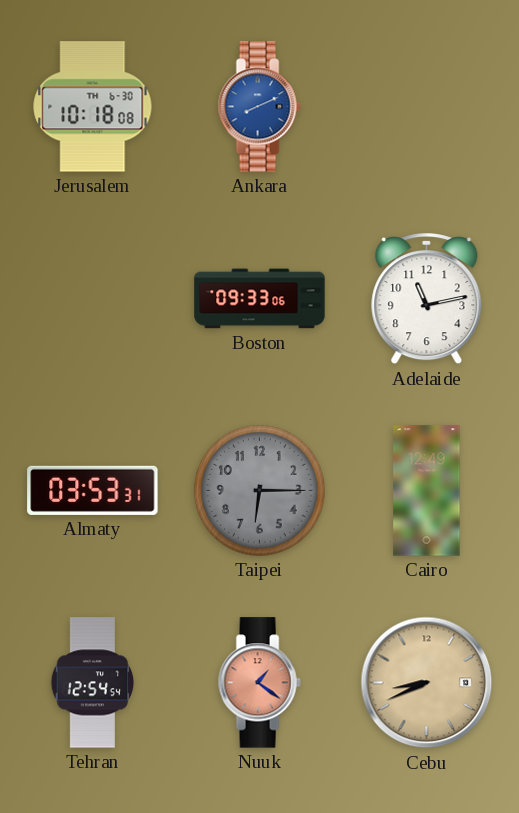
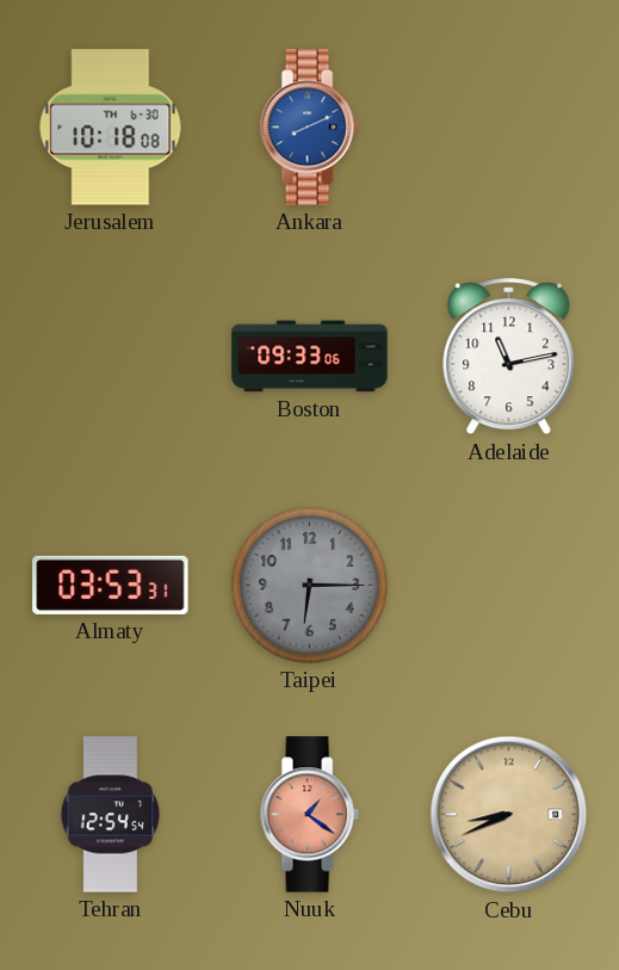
Cairo: 12:49 -> none
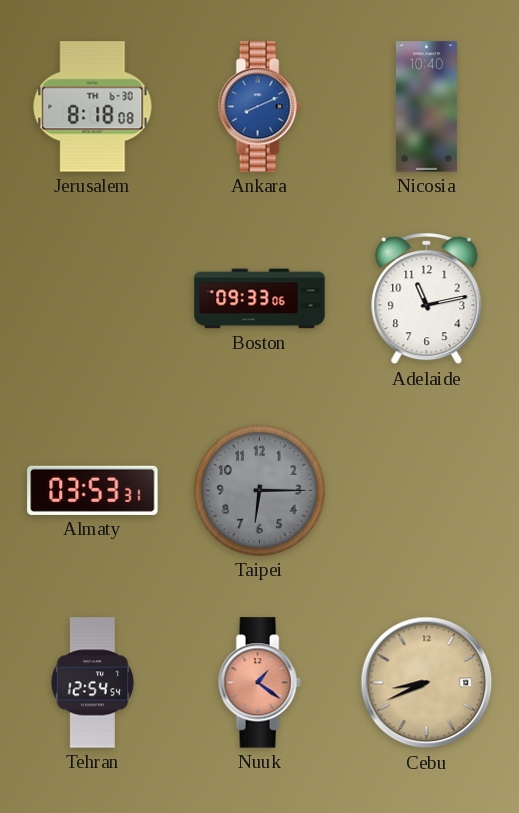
Jerusalem: 10:18 -> 8:18
Nicosia: none -> 10:40
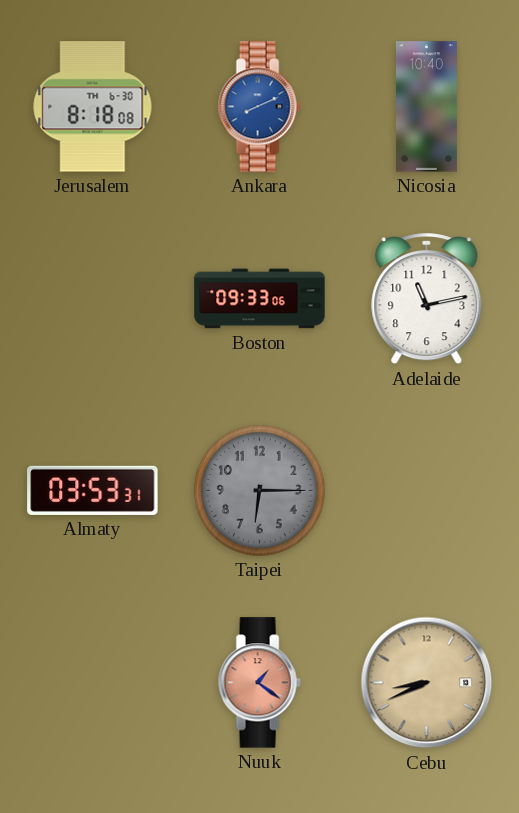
Tehran: 12:54 -> none
